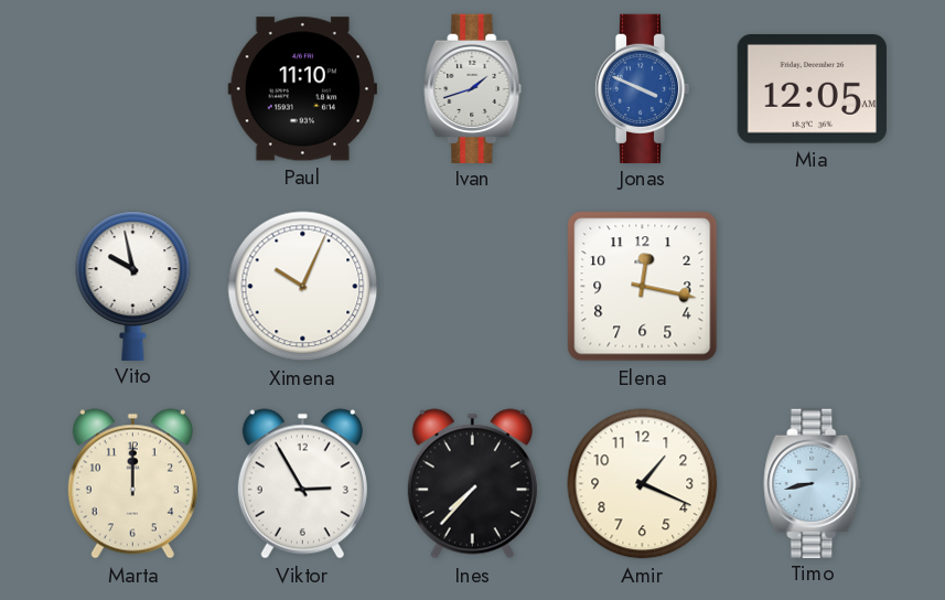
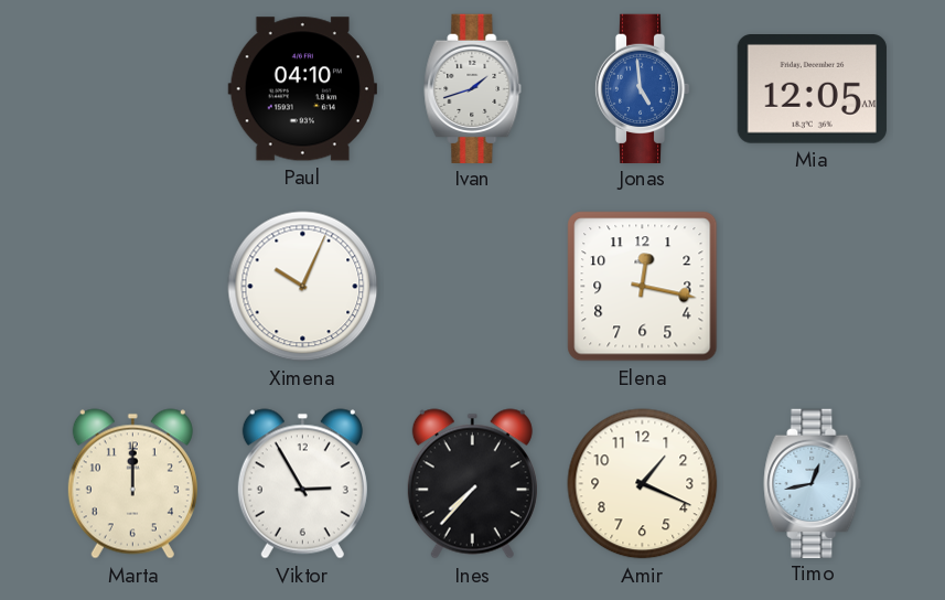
Paul: 11:10 -> 04:10
Jonas: 3:49 -> 4:59
Vito: 9:58 -> none
Timo: 8:43 -> 12:43
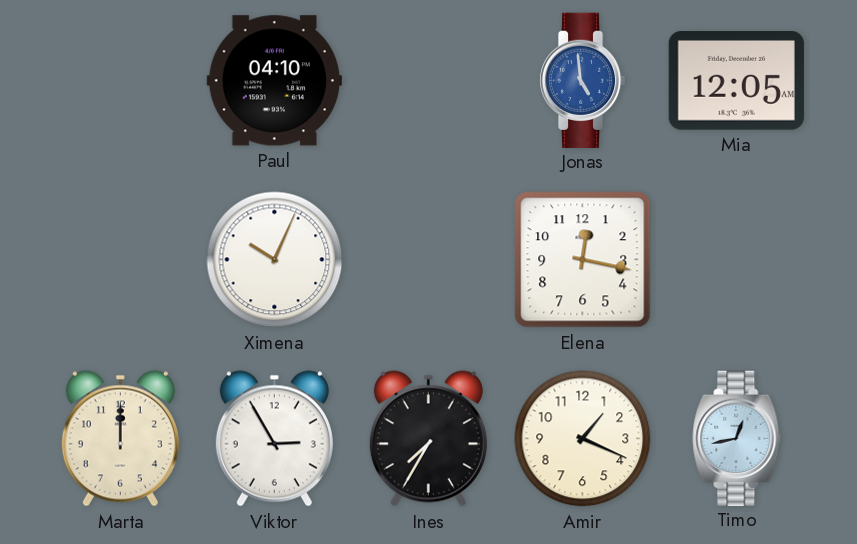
Ivan: 1:42 -> none
Ines: 7:37 -> 7:35
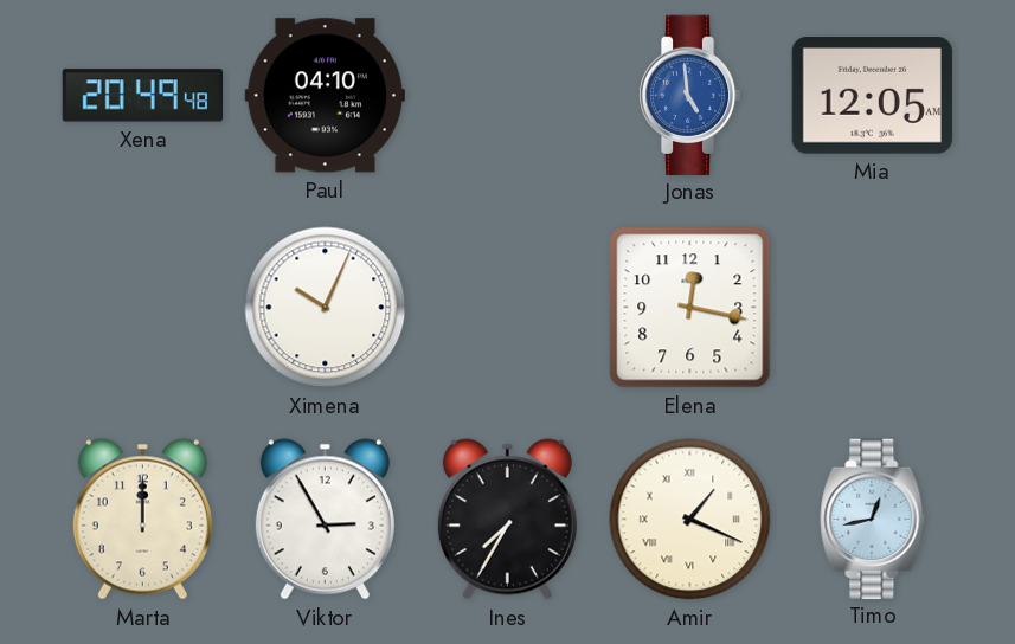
Xena: none -> 20:49
Amir numerals: Arabic -> Roman
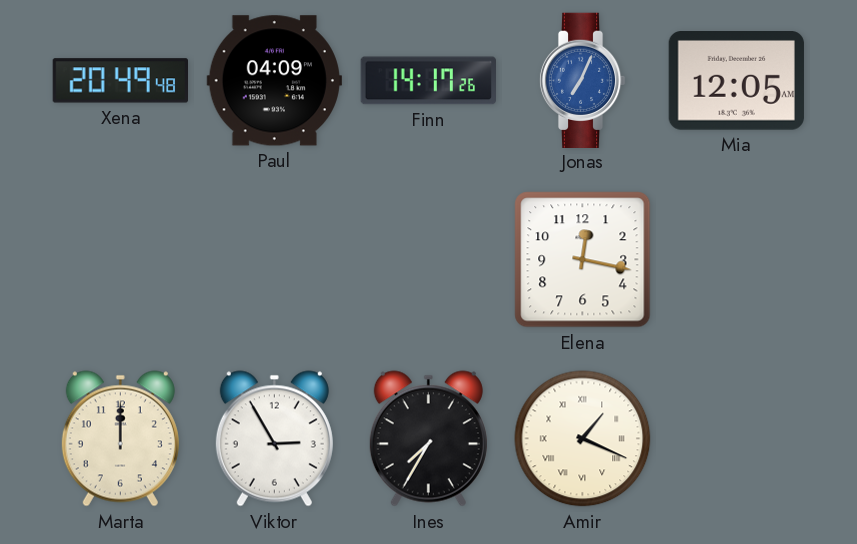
Paul: 04:10 -> 04:09
Finn: none -> 14:17
Jonas: 4:59 -> 7:04
Ximena: 10:04 -> none
Timo: 12:43 -> none
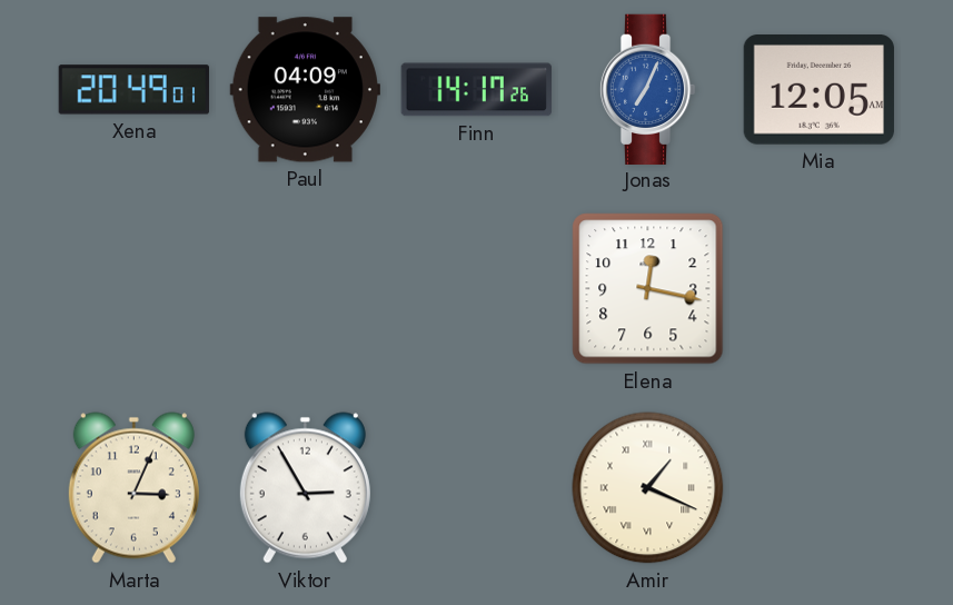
Xena: 20:49:48 -> 20:49:01
Marta: 12:00 -> 3:04
Ines: 7:35 -> none
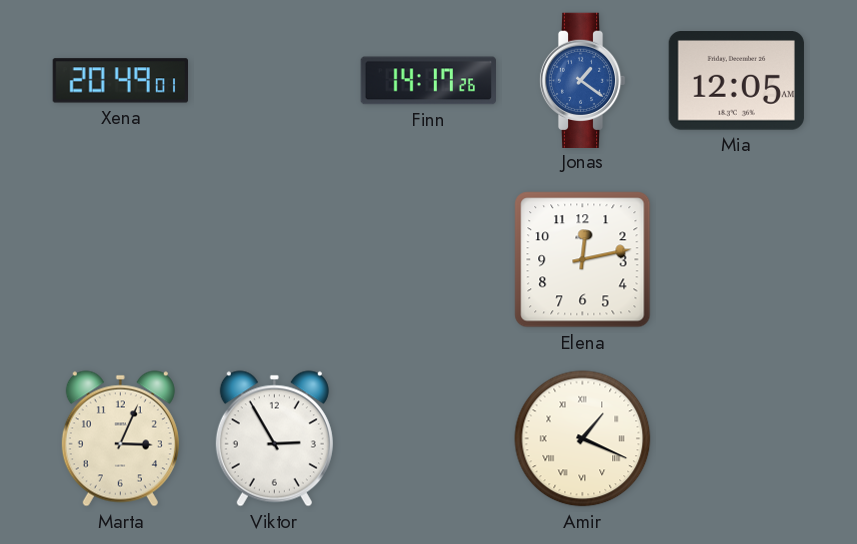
Paul: 04:09 -> none
Jonas: 7:04 -> 1:21
Elena: 12:17 -> 12:13
